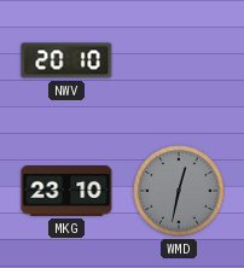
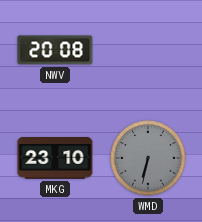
NWV: 20:10 -> 20:08
WMD: 12:32 -> 6:32
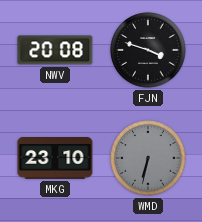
FJN: none -> 3:48
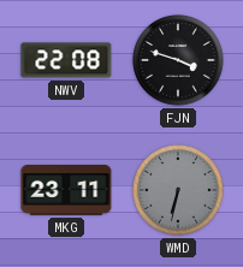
NWV: 20:08 -> 22:08
MKG: 23:10 -> 23:11
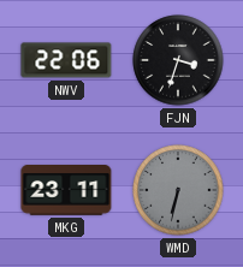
NWV: 22:08 -> 22:06
FJN: 3:48 -> 3:33
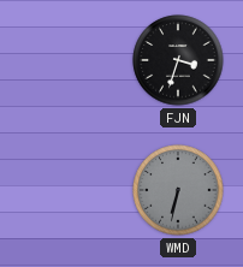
NWV: 22:06 -> none
MKG: 23:11 -> none
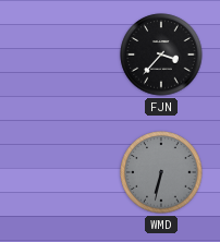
FJN: 3:33 -> 3:37
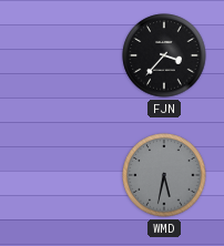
WMD: 6:32 -> 5:32
